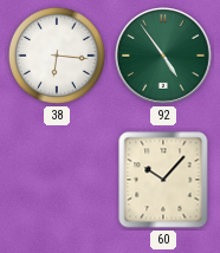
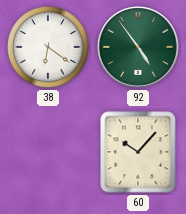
38: 6:16 -> 6:21
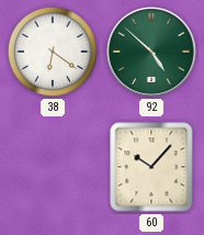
92: 4:54 -> 4:52
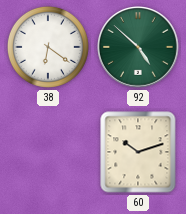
60: 10:07 -> 10:12
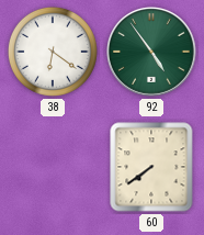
92: 4:52 -> 4:54
60: 10:12 -> 7:39
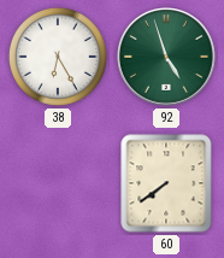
38: 6:21 -> 6:25
92: 4:54 -> 4:57
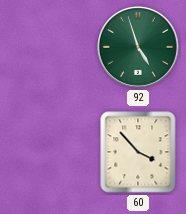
38: 6:25 -> none
60: 7:39 -> 3:53
